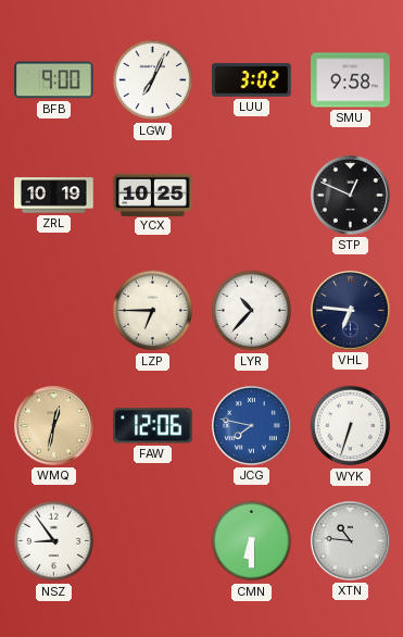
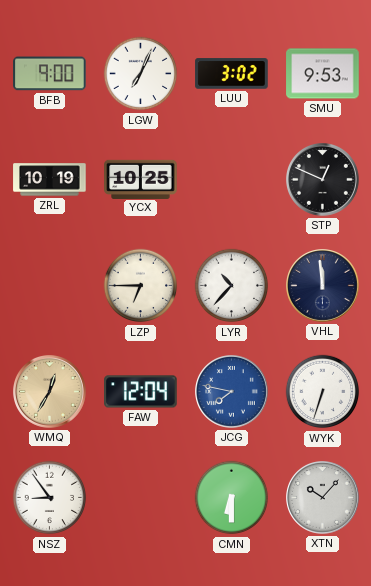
SMU: 9:58 -> 9:53
VHL: 6:46 -> 11:59
WMQ: 12:32 -> 12:35
FAW: 12:06 -> 12:04
XTN: 10:46 -> 10:07
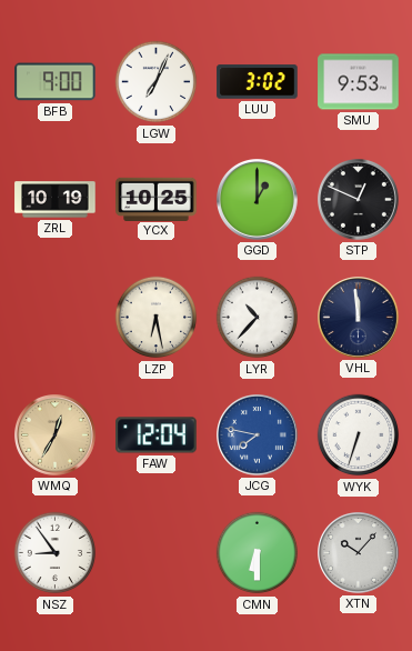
GGD: none -> 1:00
LZP: 6:45 -> 6:28
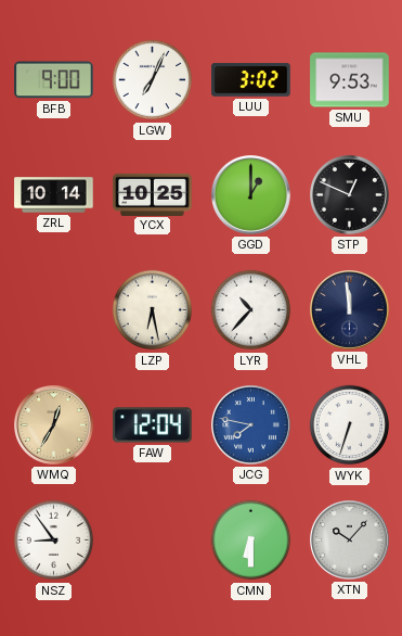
ZRL: 10:19 -> 10:14
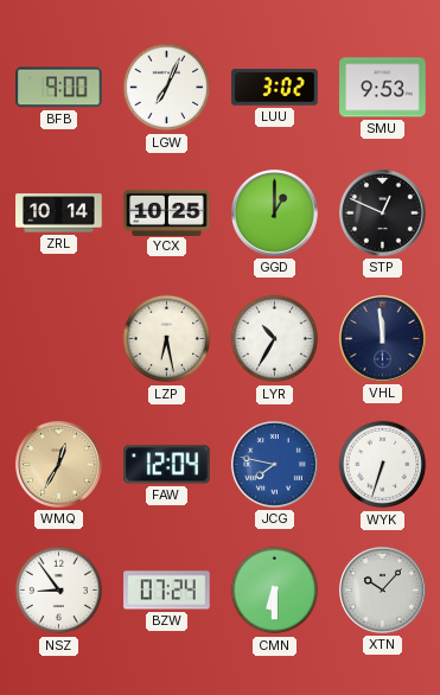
LYR: 10:37 -> 10:35
BZW: none -> 07:24
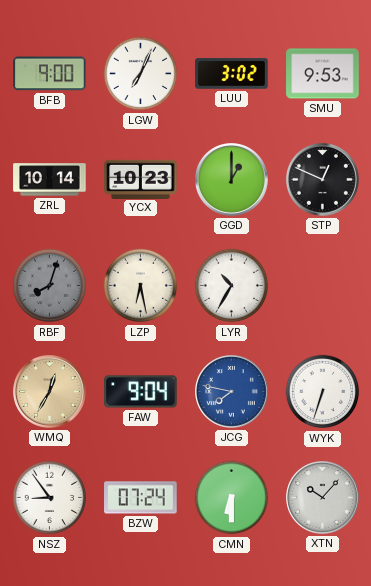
YCX: 10:25 -> 10:23
RBF: none -> 8:03
VHL: 11:59 -> none
FAW: 12:04 -> 9:04
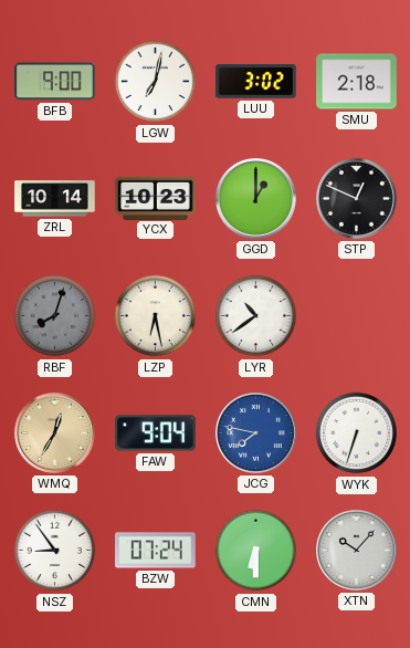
LGW: 7:04 -> 7:02
SMU: 9:53 -> 2:18
LYR: 10:35 -> 10:39
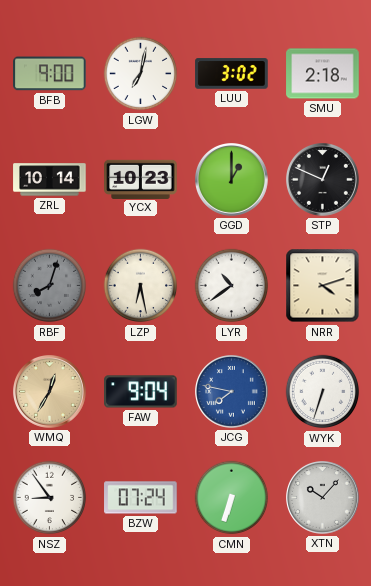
NRR: none -> 4:12
CMN: 6:30 -> 6:33
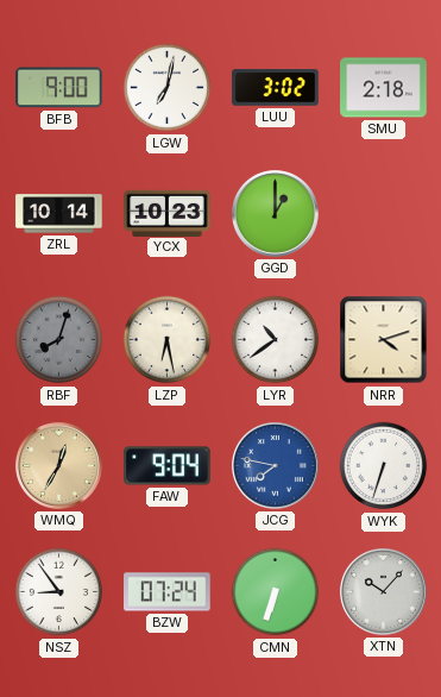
STP: 12:49 -> none
